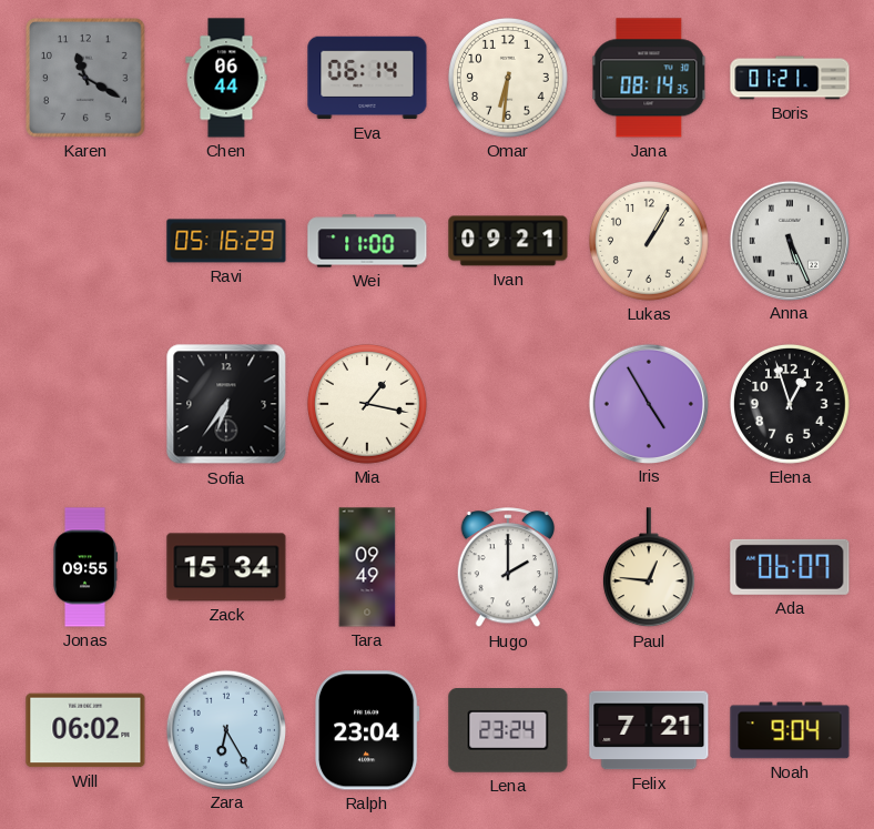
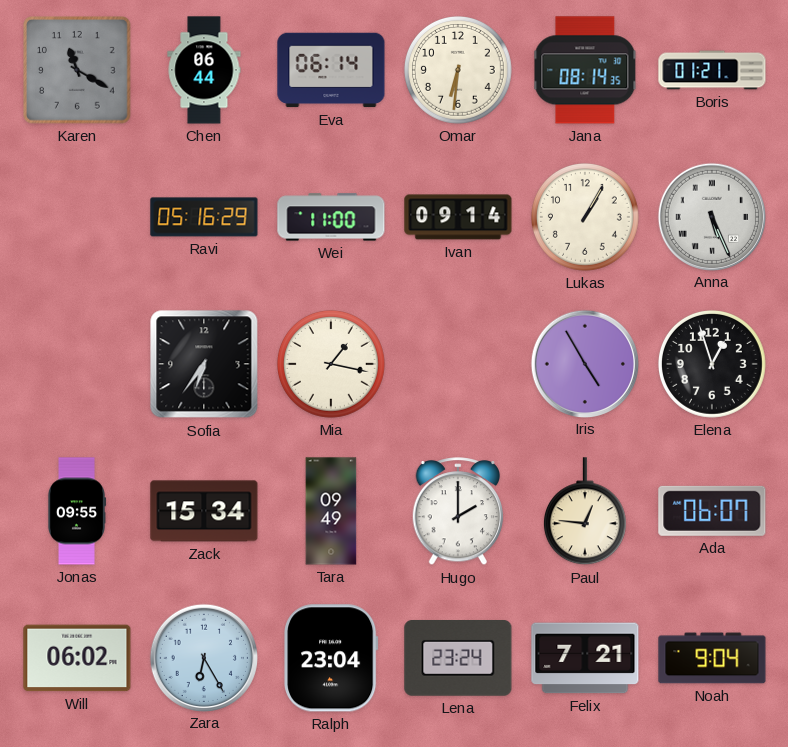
Ivan: 09:21 -> 09:14
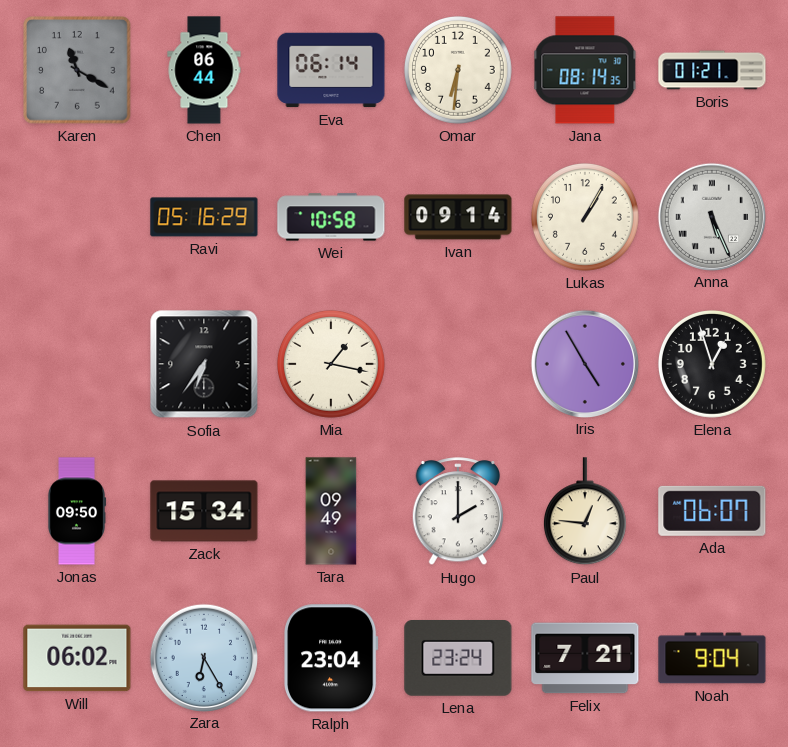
Wei: 11:00 -> 10:58
Jonas: 09:55 -> 09:50
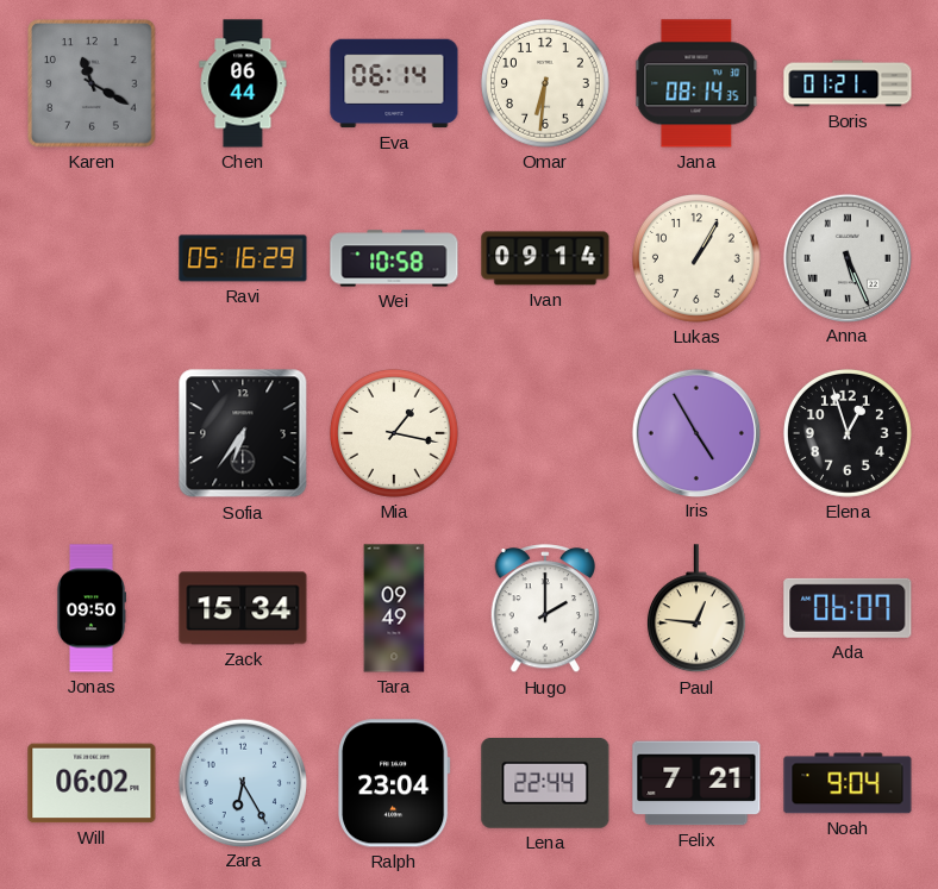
Lena: 23:24 -> 22:44
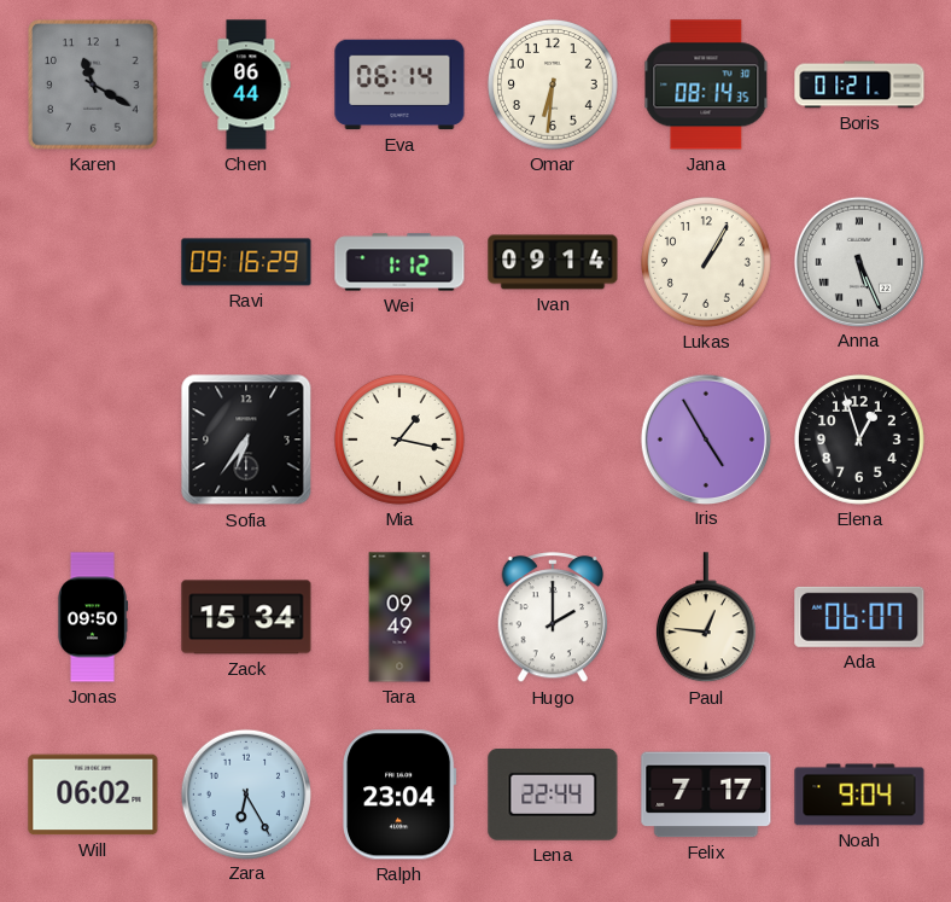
Ravi: 05:16 -> 09:16
Wei: 10:58 -> 1:12
Felix: 7:21 -> 7:17
